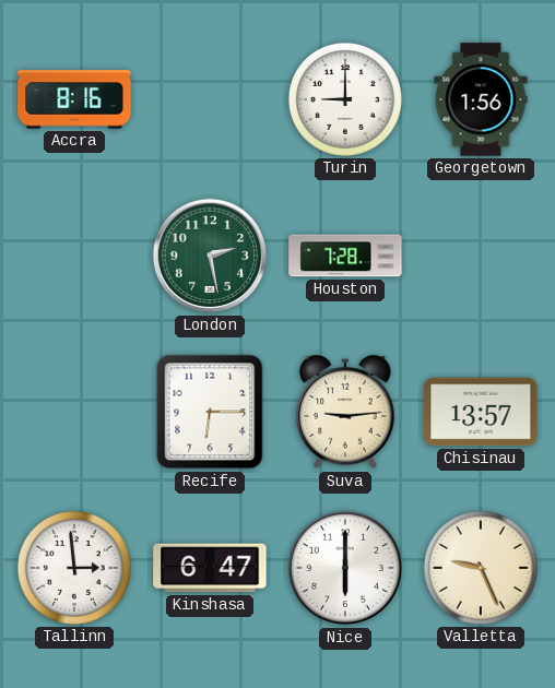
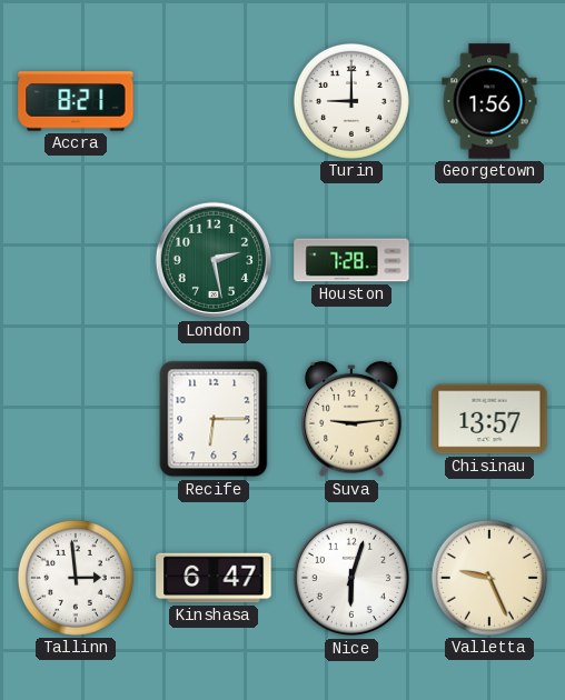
Accra: 8:16 -> 8:21
Nice: 6:00 -> 6:03
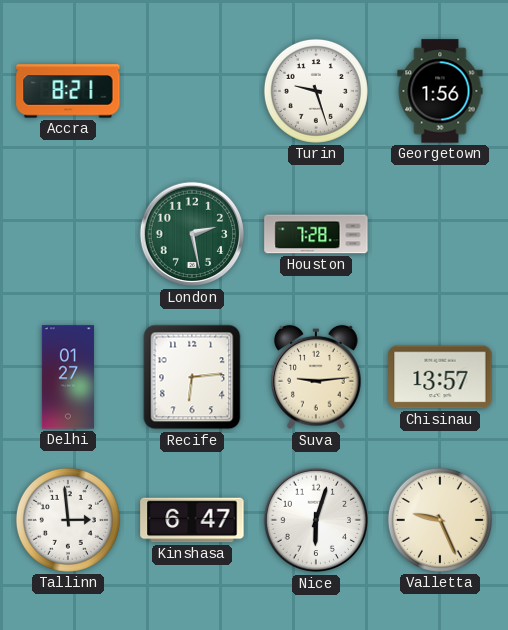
Turin: 9:00 -> 9:27
Delhi: none -> 01:27
Recife: 6:15 -> 6:14
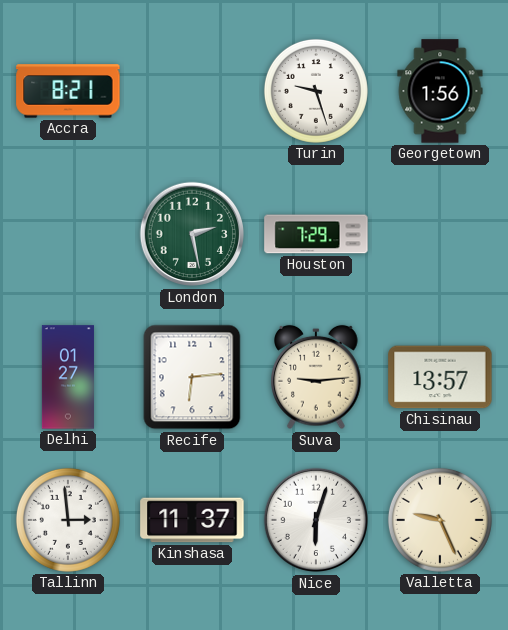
Houston: 7:28 -> 7:29
Kinshasa: 6:47 -> 11:37
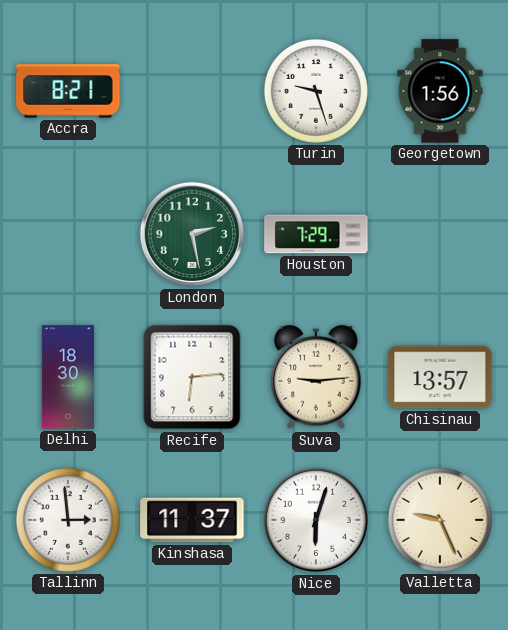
Delhi: 01:27 -> 18:30
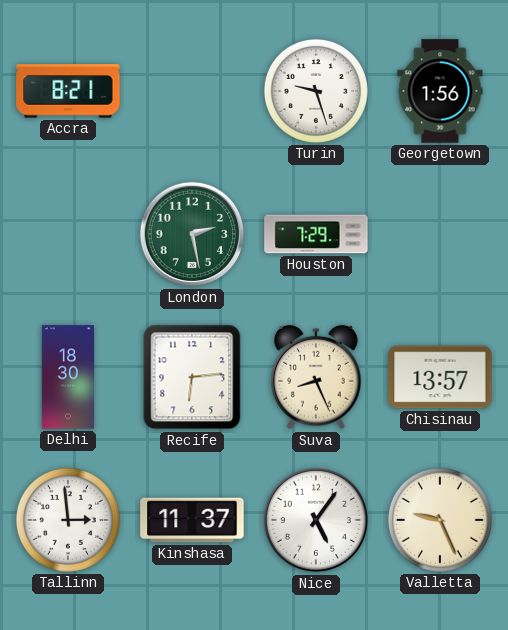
Suva: 9:14 -> 8:26
Nice: 6:03 -> 5:06
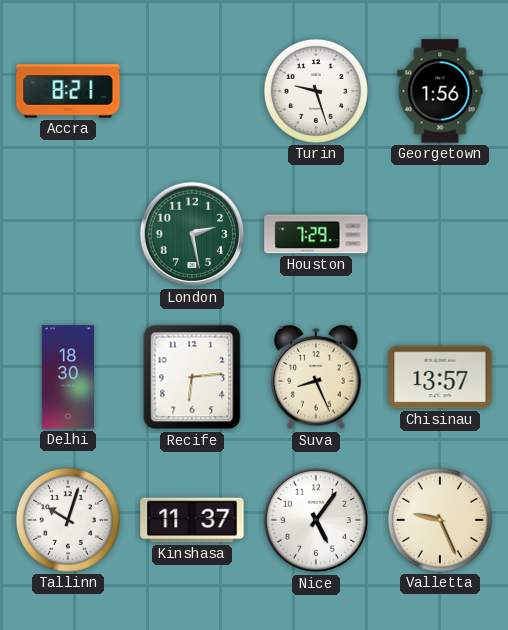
Tallinn: 2:59 -> 10:03
